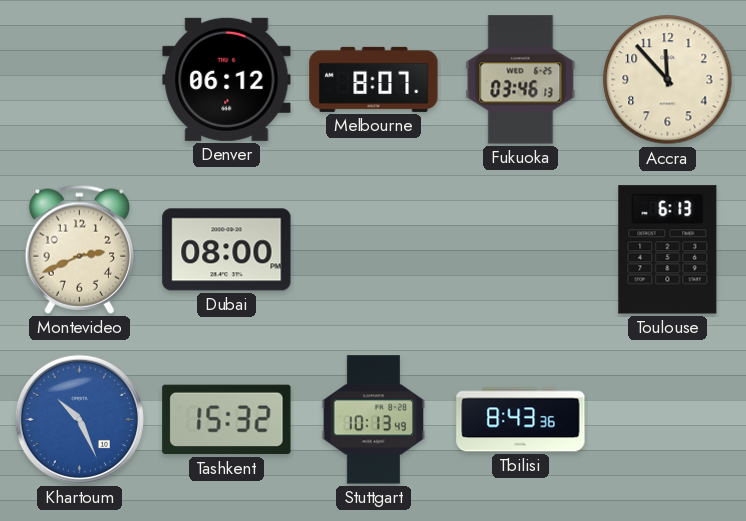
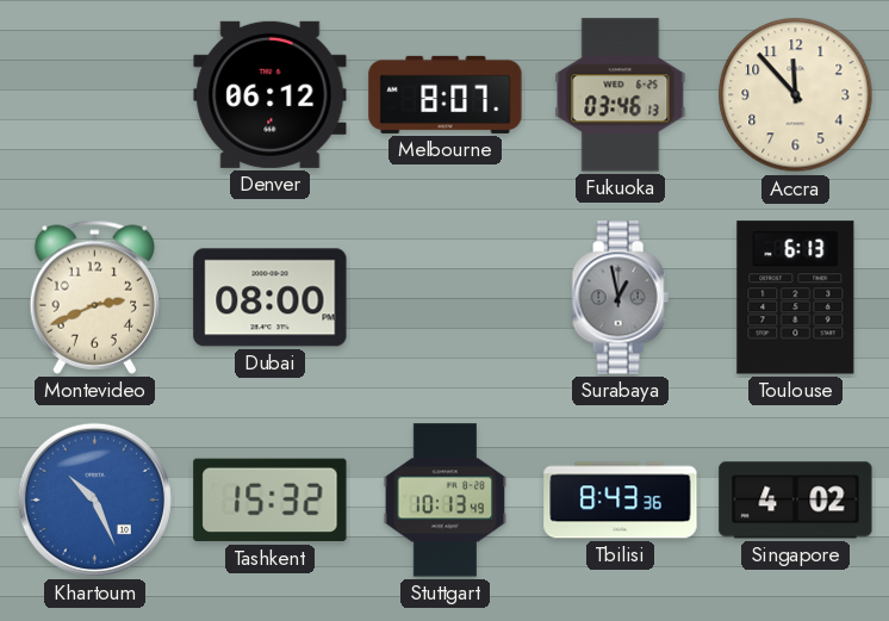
Surabaya: none -> 12:58
Singapore: none -> 4:02
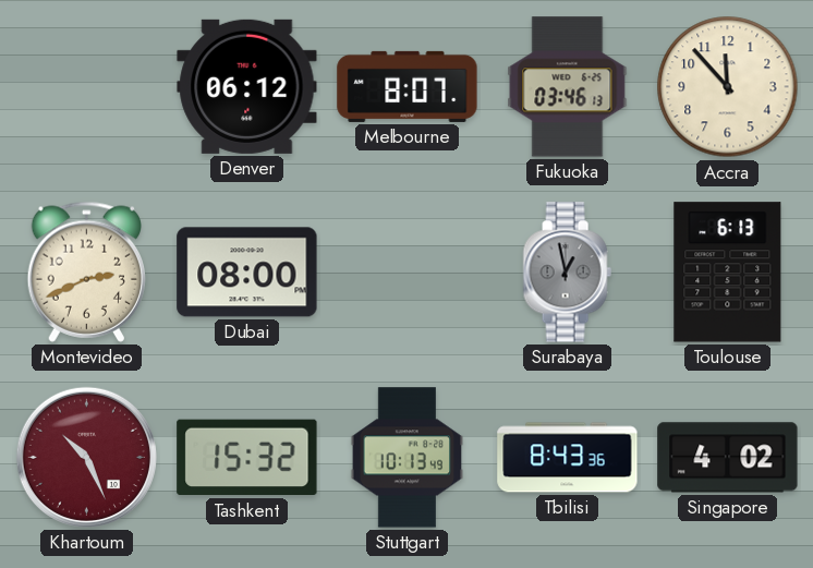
Khartoum dial: blue -> burgundy
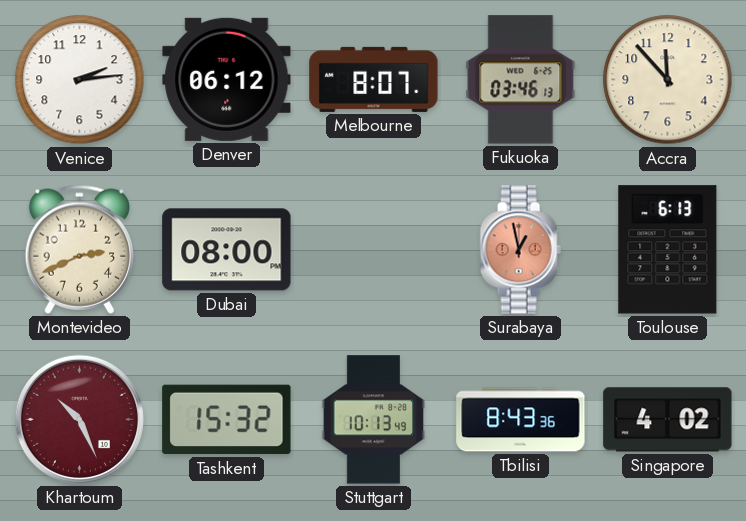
Venice: none -> 2:14
Surabaya dial: grey -> salmon
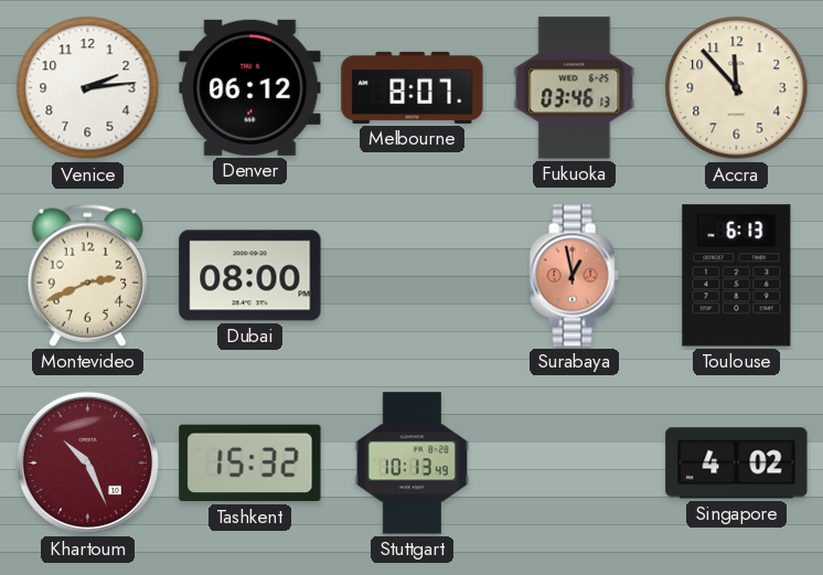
Tbilisi: 8:43 -> none
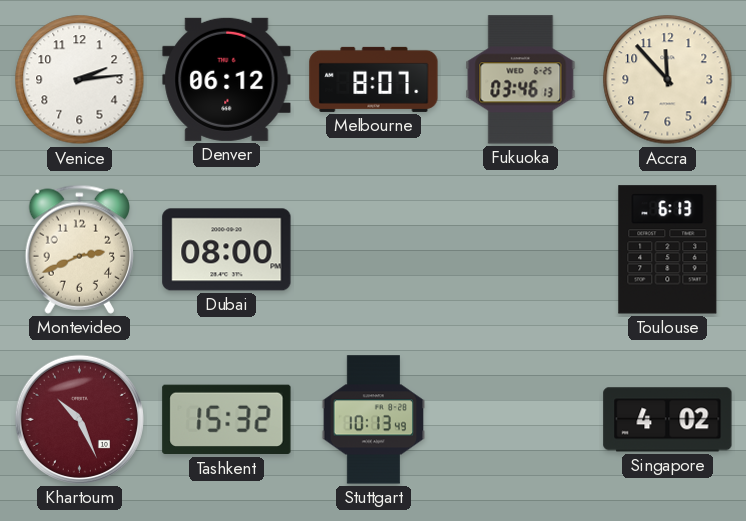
Surabaya: 12:58 -> none
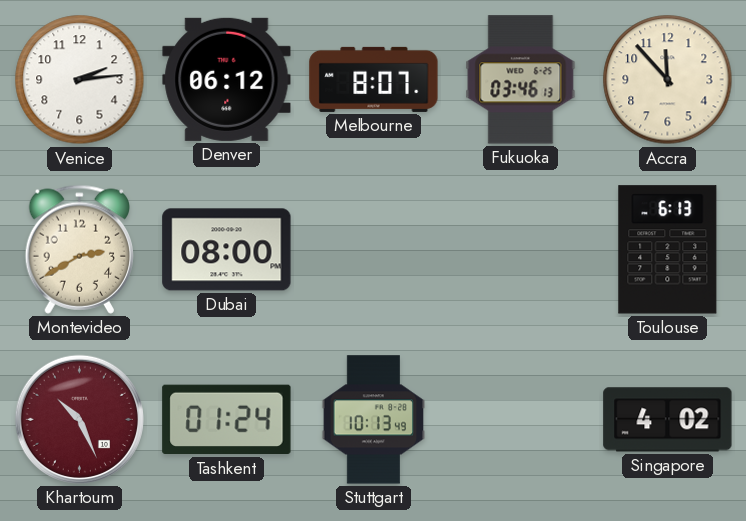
Montevideo: 2:41 -> 2:40
Tashkent: 15:32 -> 01:24
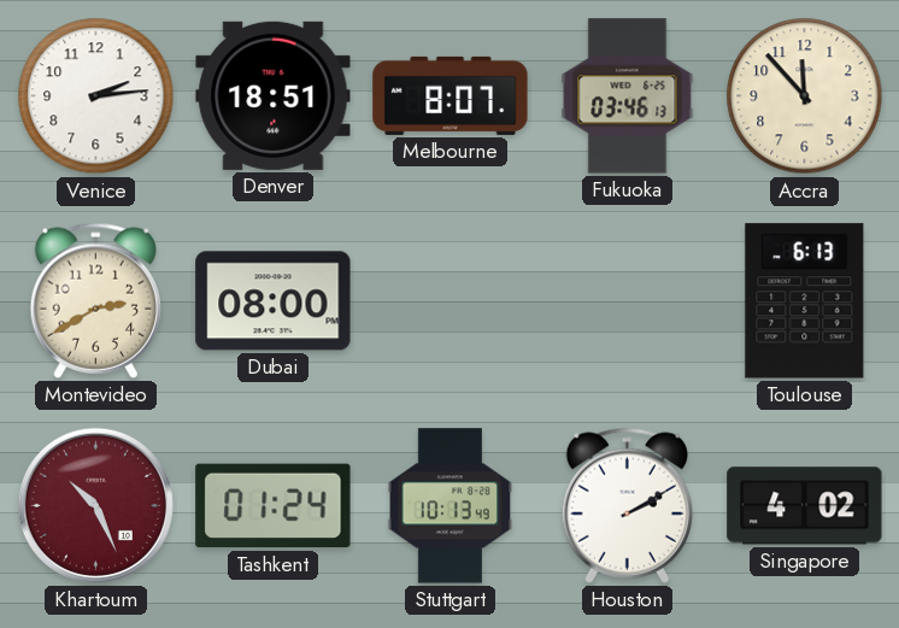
Denver: 06:12 -> 18:51
Houston: none -> 2:10
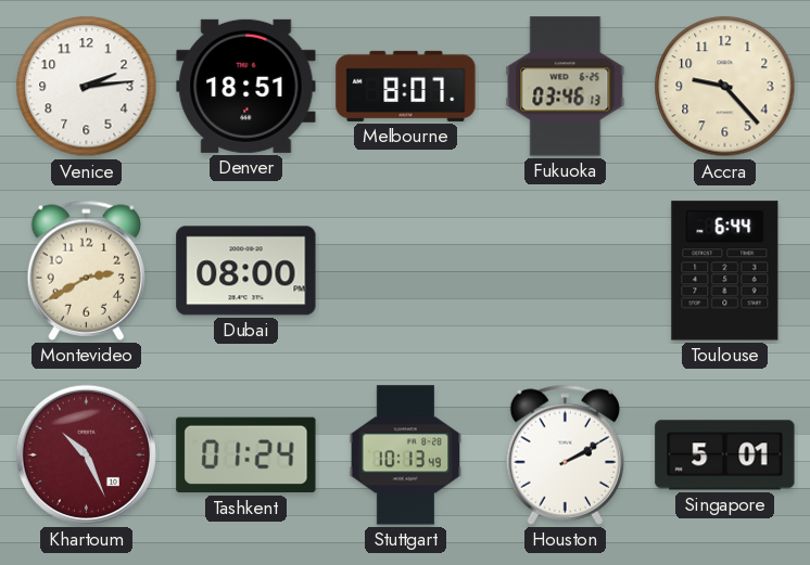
Accra: 11:53 -> 9:23
Toulouse: 6:13 -> 6:44
Singapore: 4:02 -> 5:01
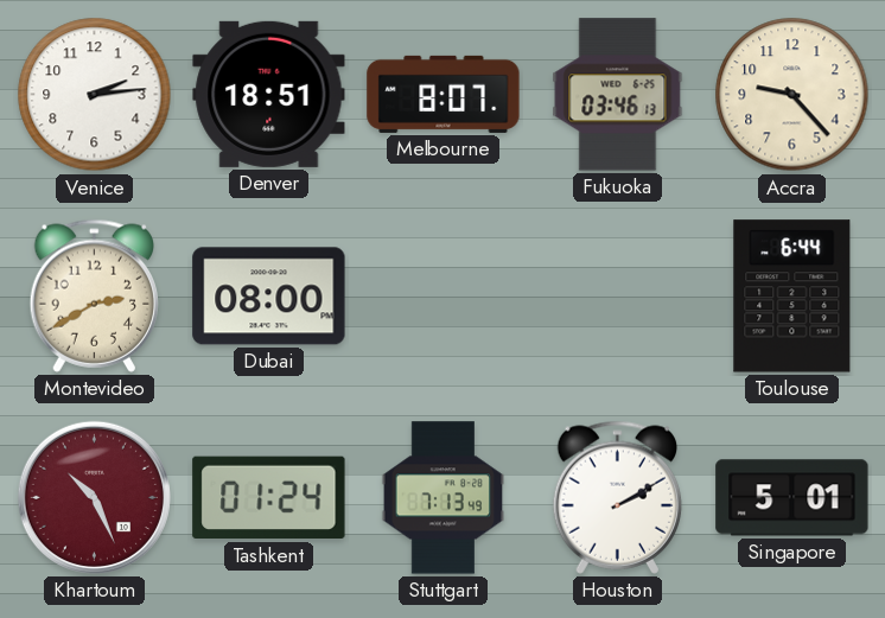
Stuttgart: 10:13 -> 7:13
